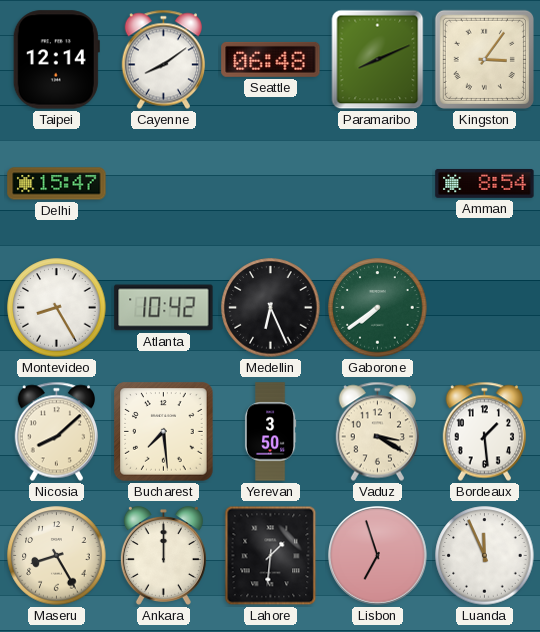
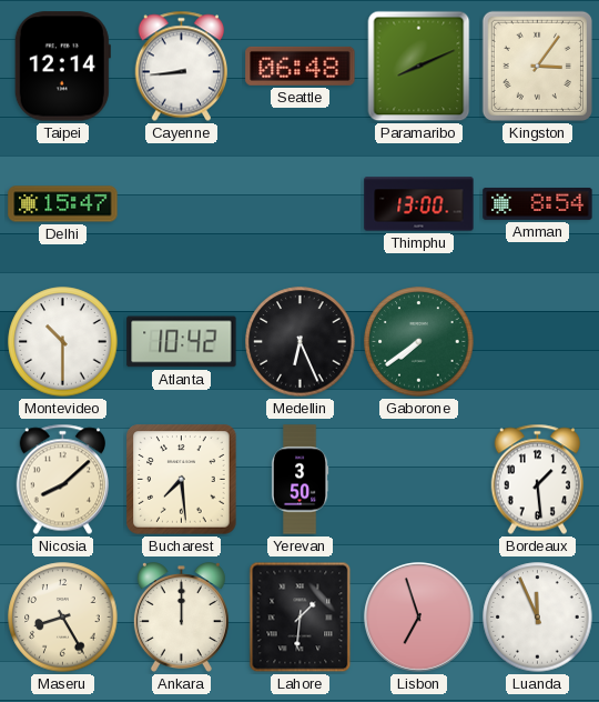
Cayenne: 8:09 -> 8:44
Thimphu: none -> 13:00
Montevideo: 8:25 -> 10:30
Vaduz: 3:20 -> none
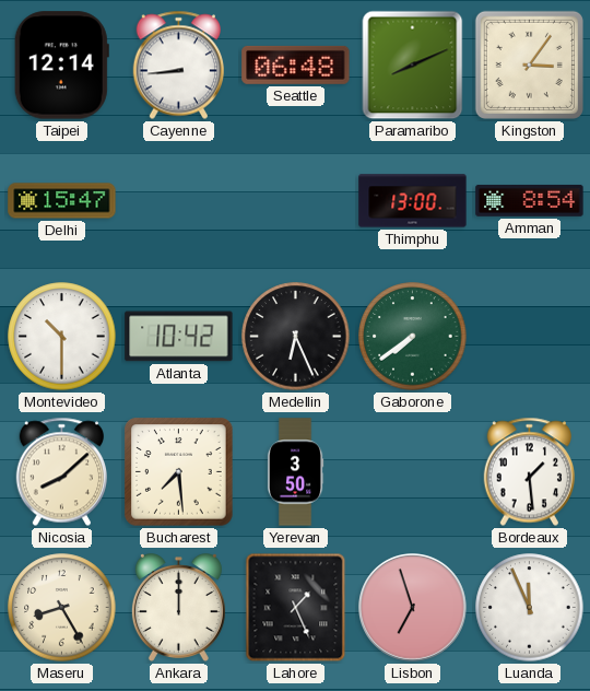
Lahore: 1:31 -> 1:26
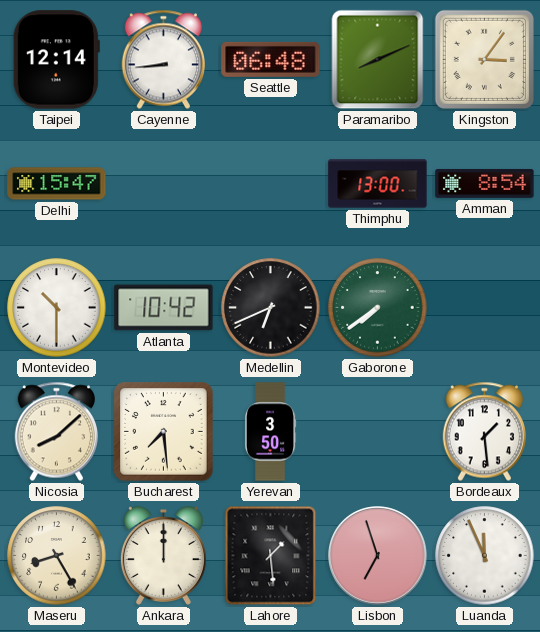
Medellin: 6:26 -> 6:41
Lahore: 1:26 -> 1:29
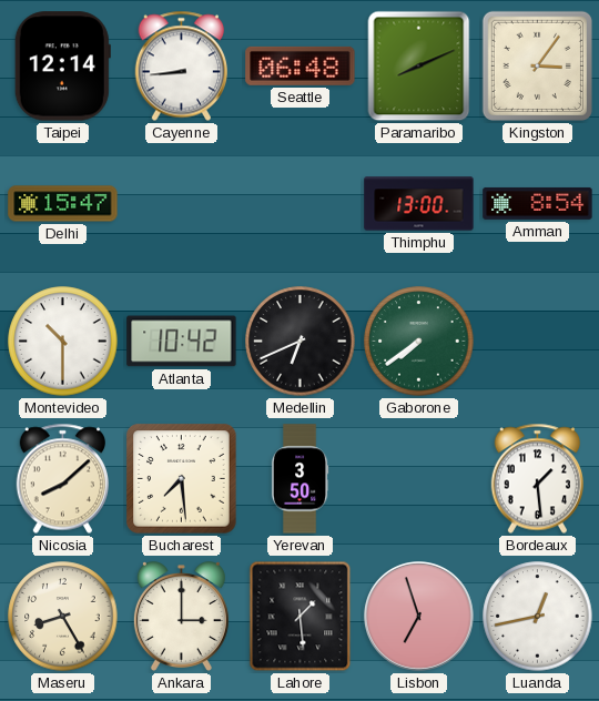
Ankara: 12:00 -> 3:00
Luanda: 11:56 -> 12:43
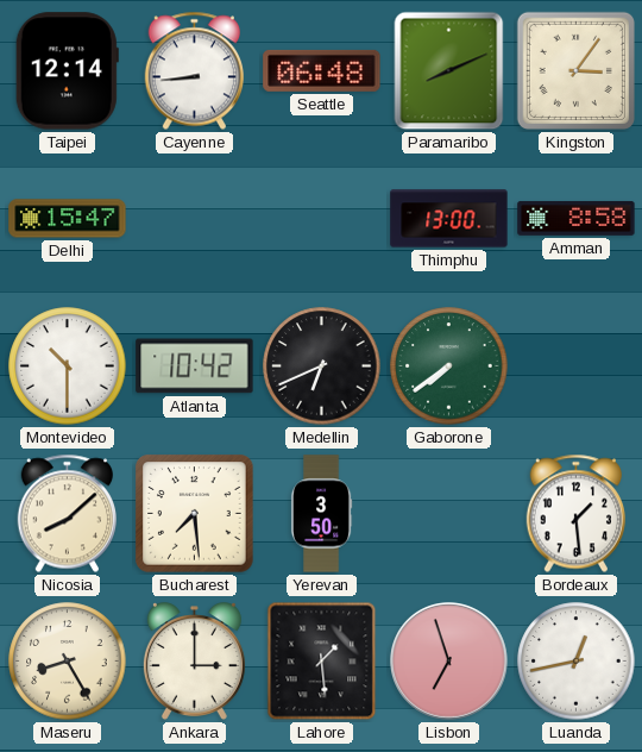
Amman: 8:54 -> 8:58
